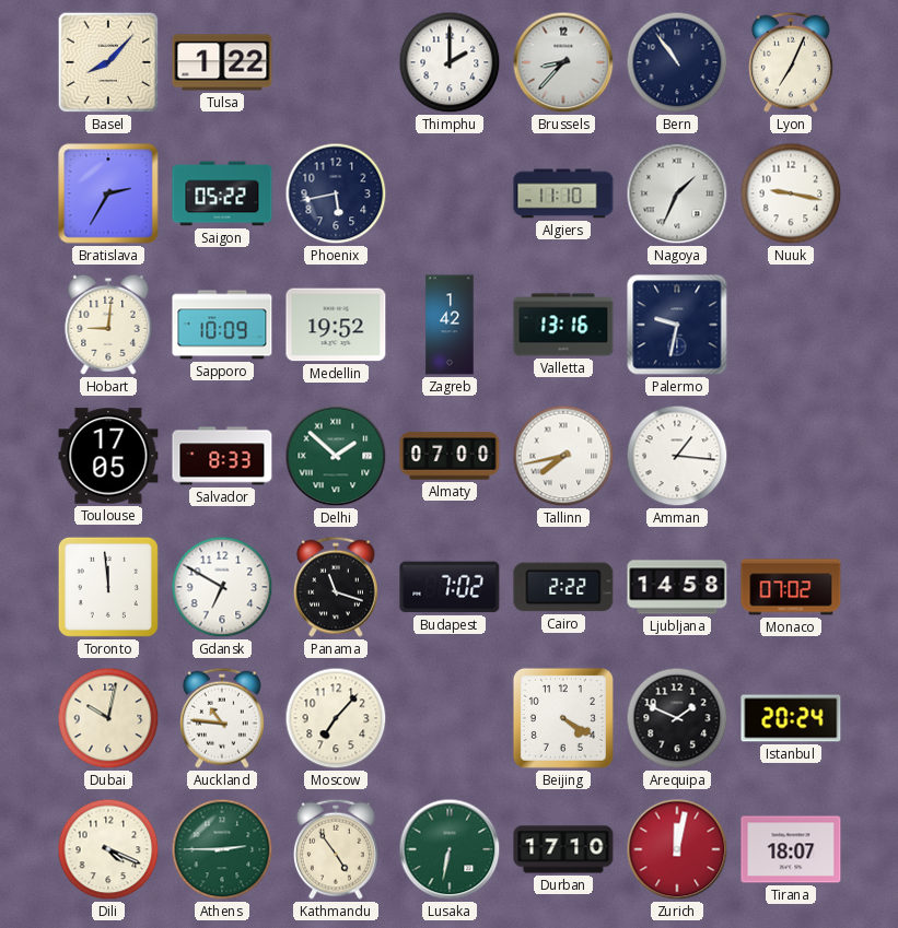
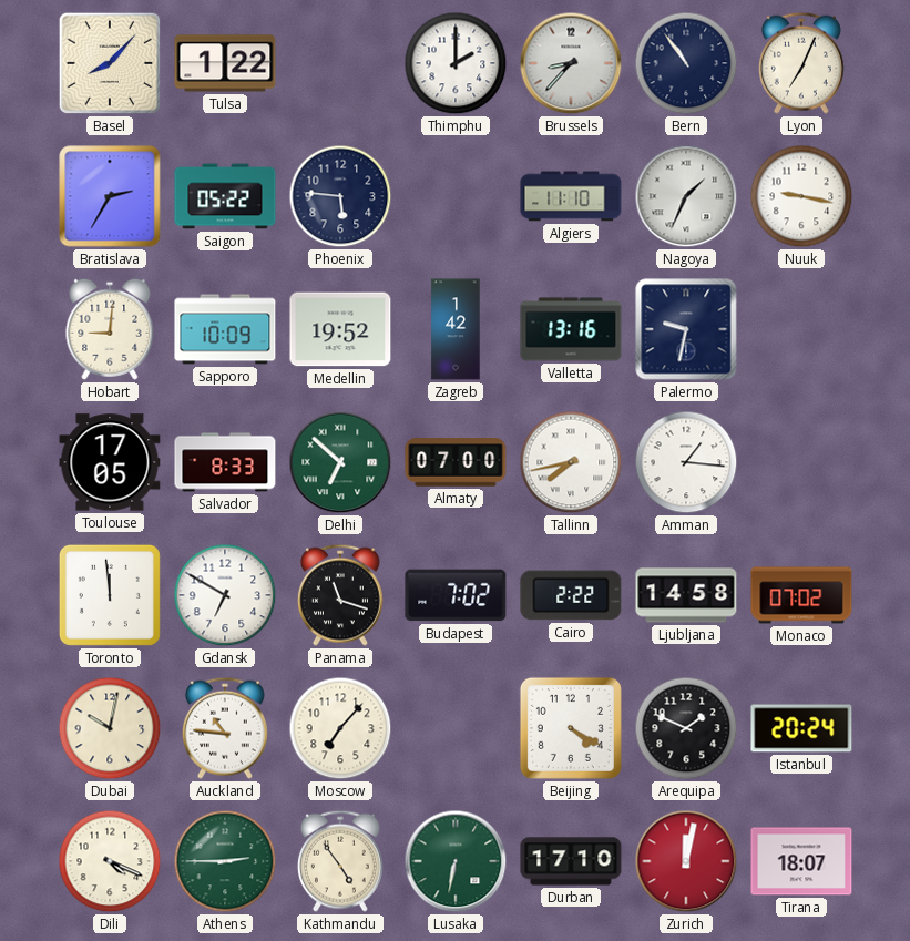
Phoenix: 5:43 -> 5:46
Delhi: 1:52 -> 6:52
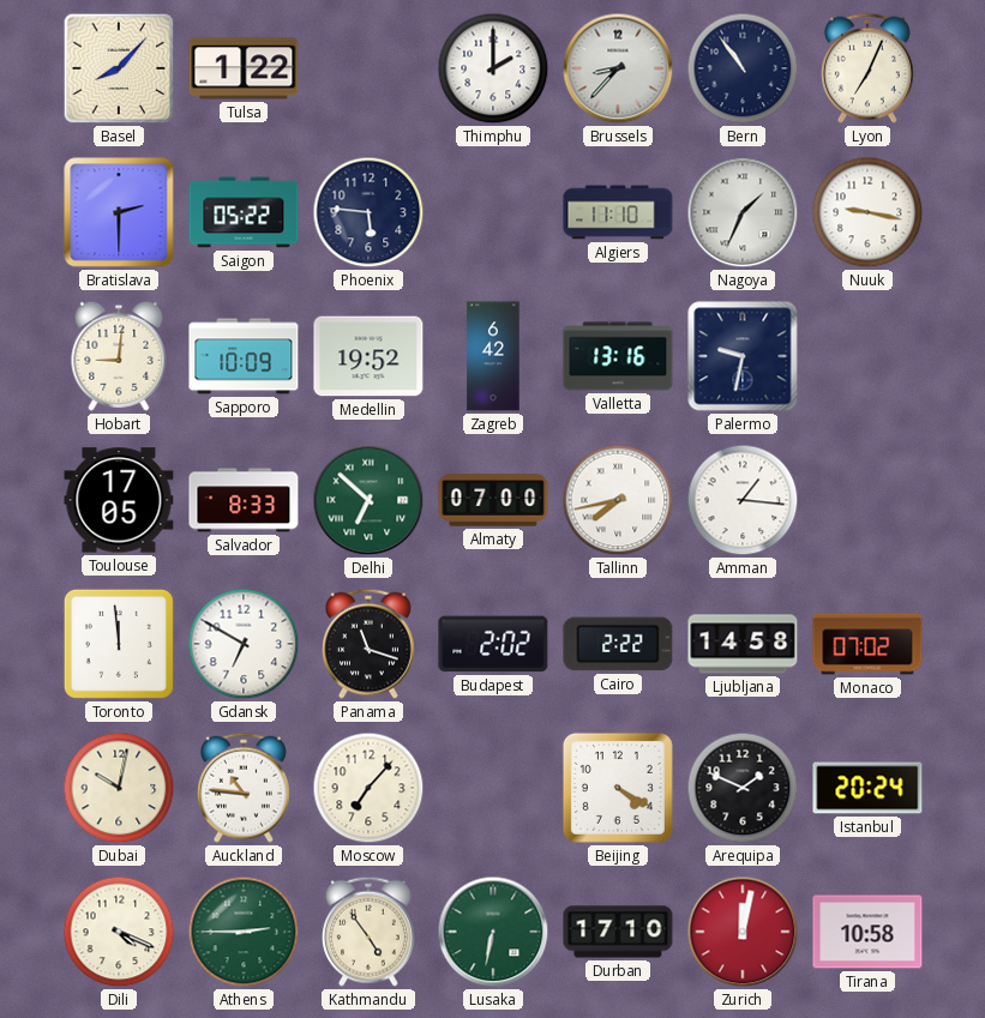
Bratislava: 2:35 -> 2:30
Zagreb: 1:42 -> 6:42
Budapest: 7:02 -> 2:02
Tirana: 18:07 -> 10:58
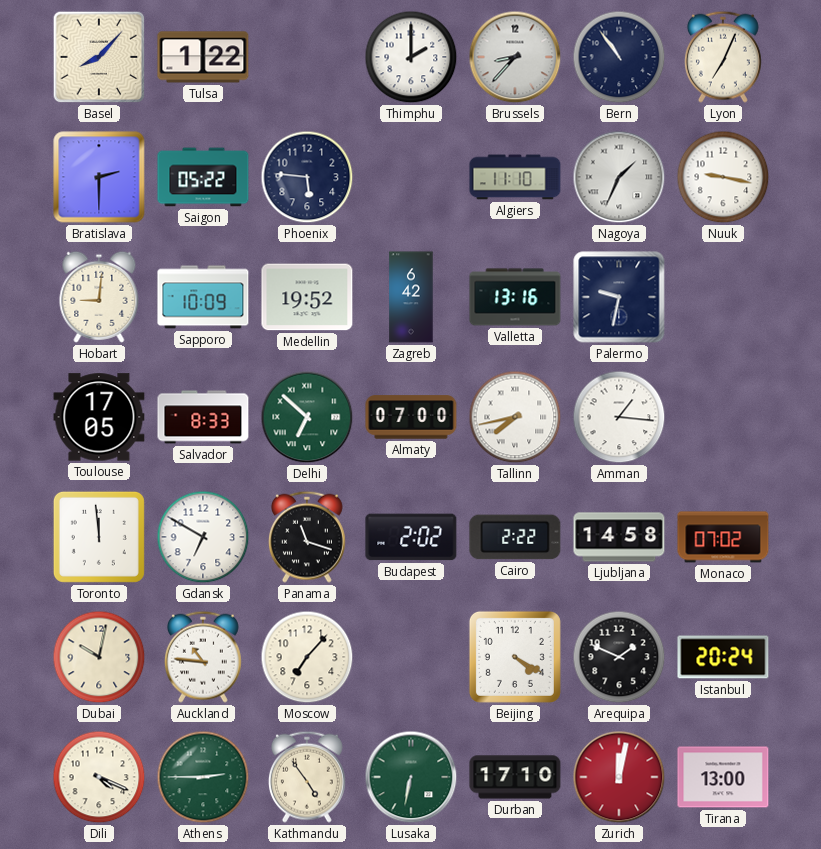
Tirana: 10:58 -> 13:00
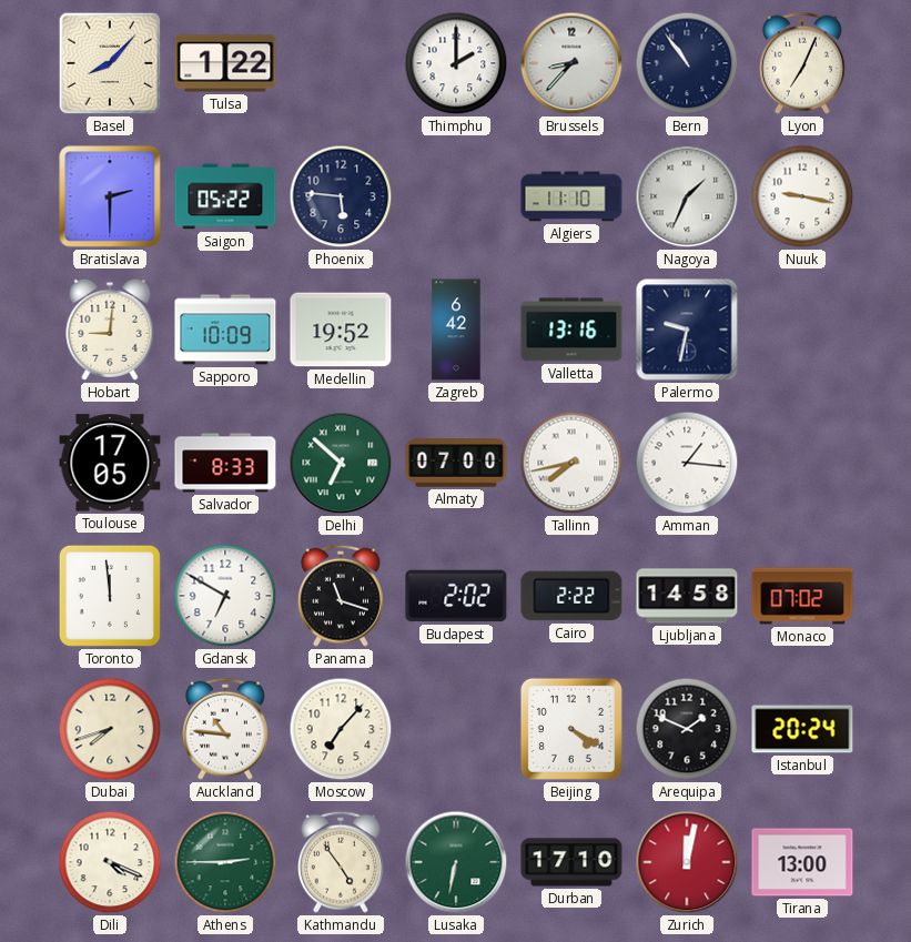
Dubai: 10:02 -> 7:42
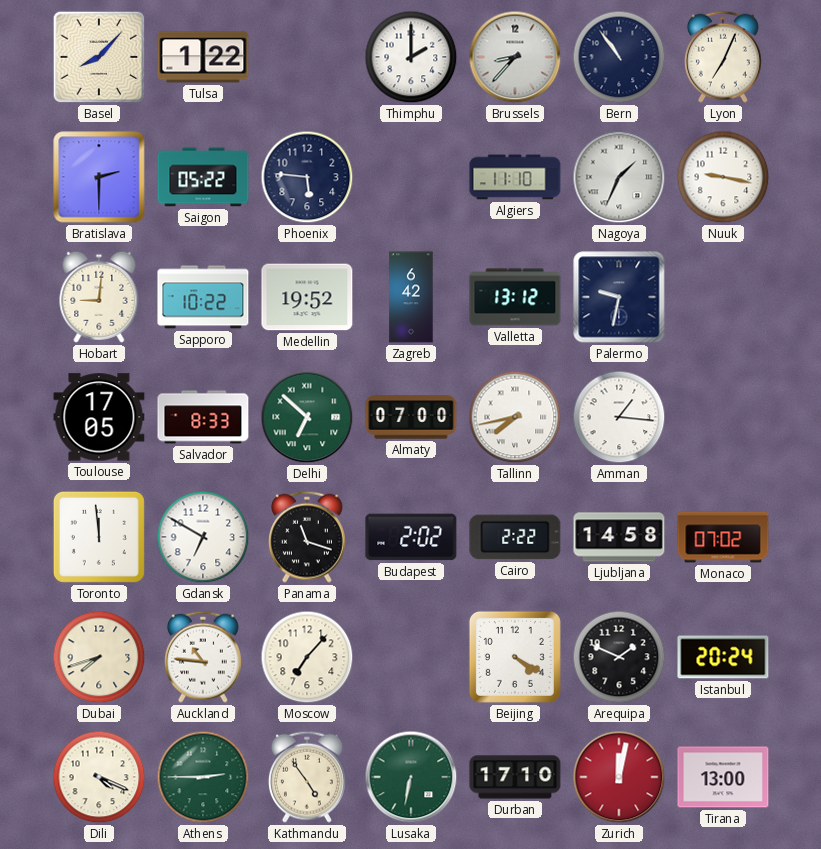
Sapporo: 10:09 -> 10:22
Valletta: 13:16 -> 13:12
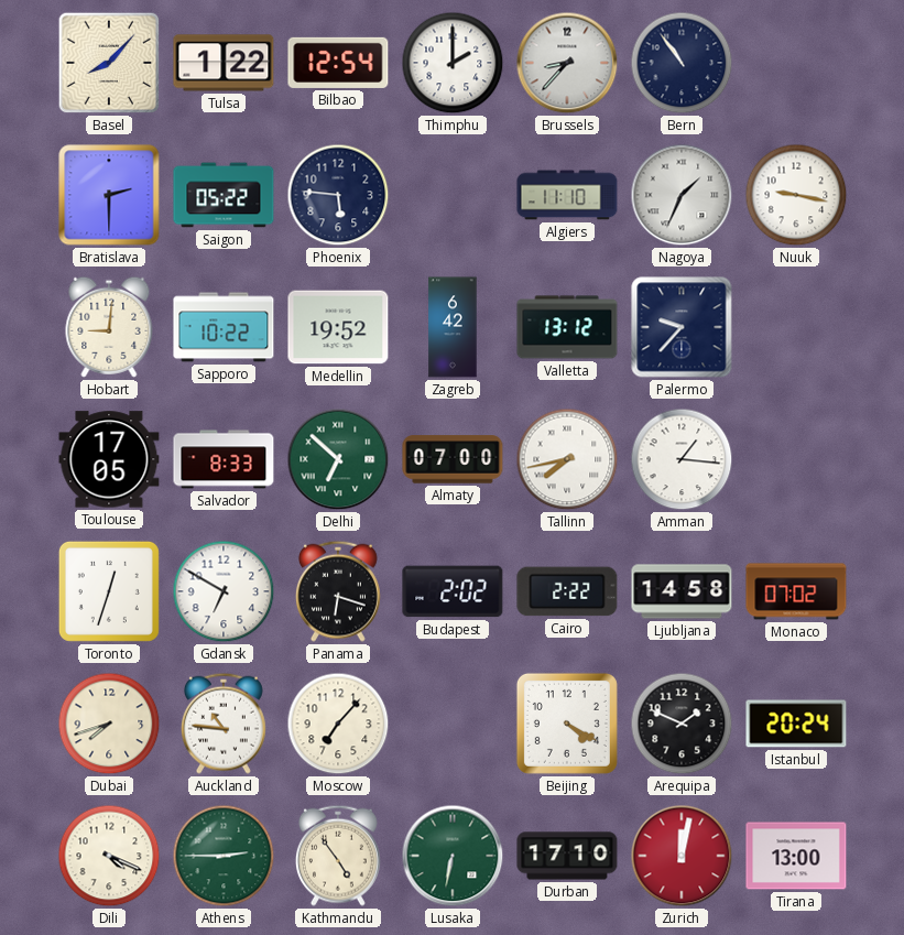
Bilbao: none -> 12:54
Lyon: 7:04 -> none
Palermo: 9:32 -> 9:37
Toronto: 11:59 -> 12:33
Panama: 11:18 -> 6:18
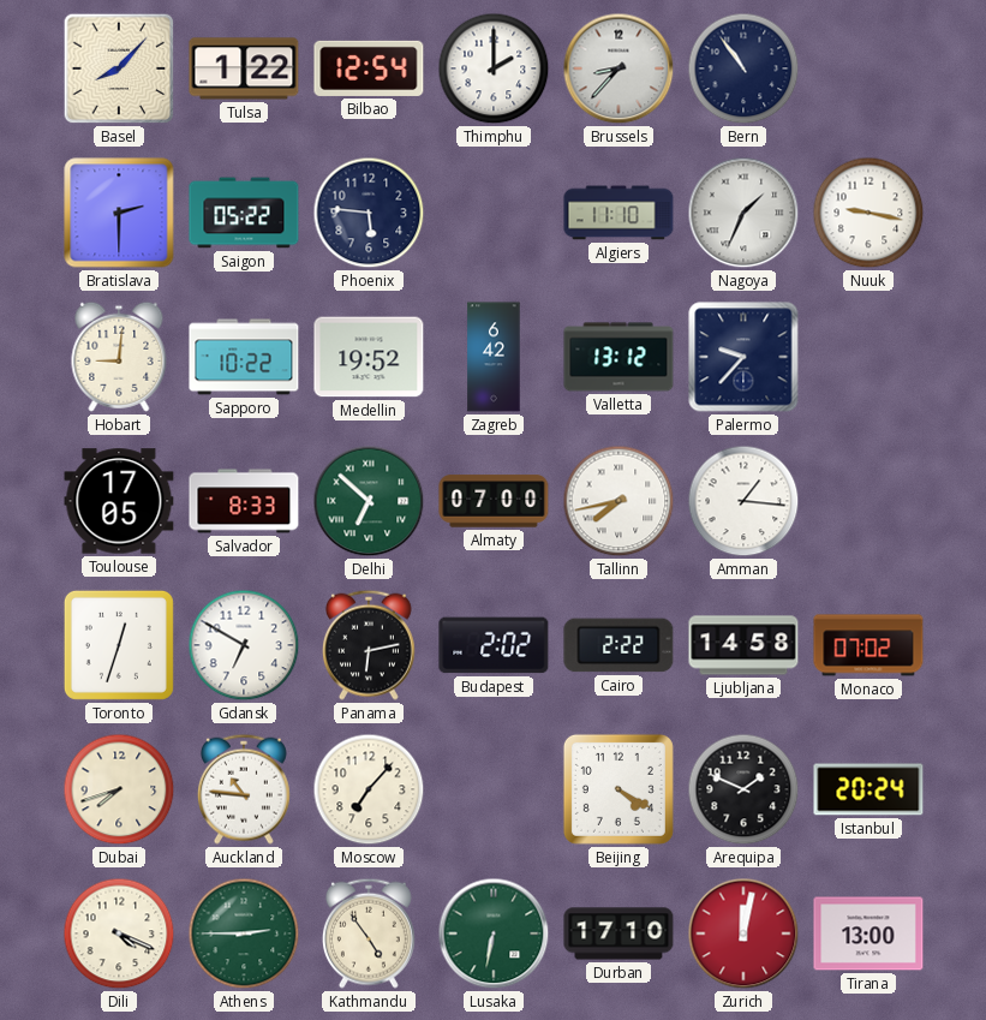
Panama: 6:18 -> 6:13
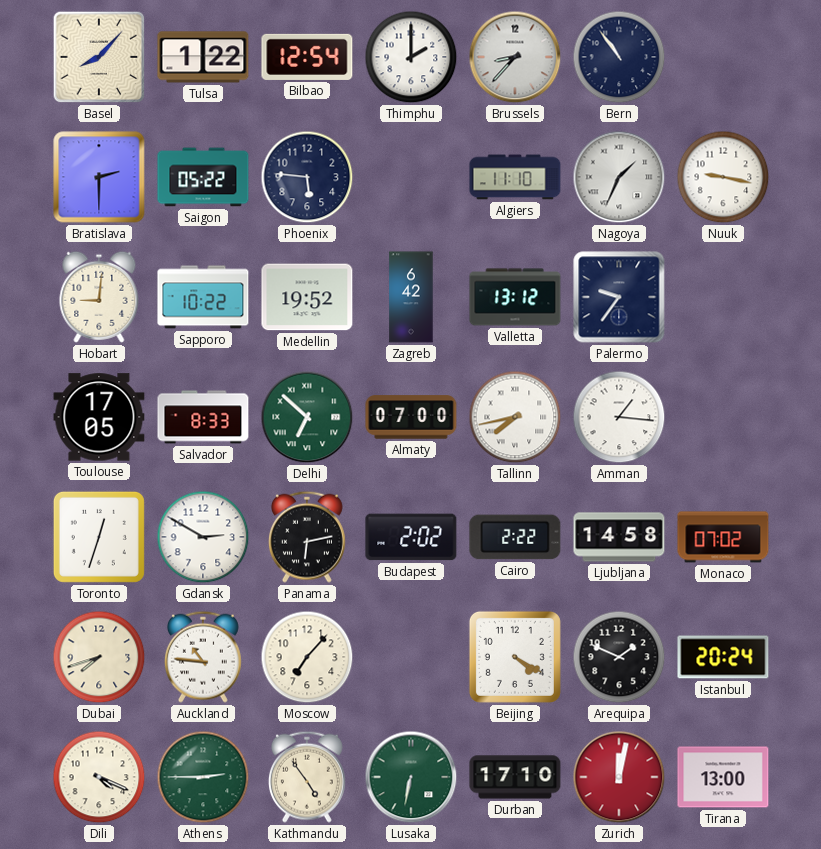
Palermo: 9:37 -> 9:36
Gdansk: 6:50 -> 2:50
